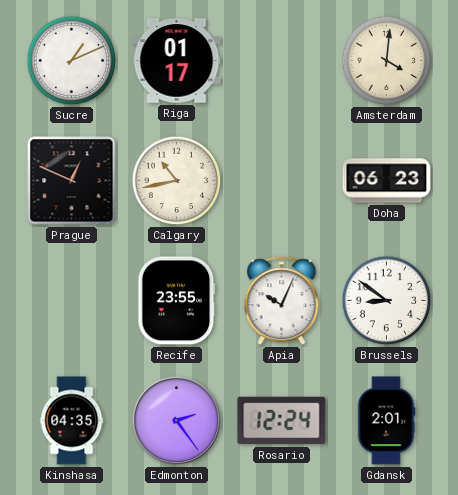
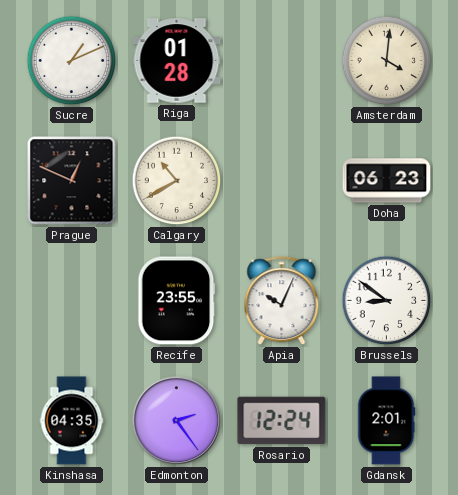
Riga: 01:17 -> 01:28
Calgary: 10:43 -> 10:40
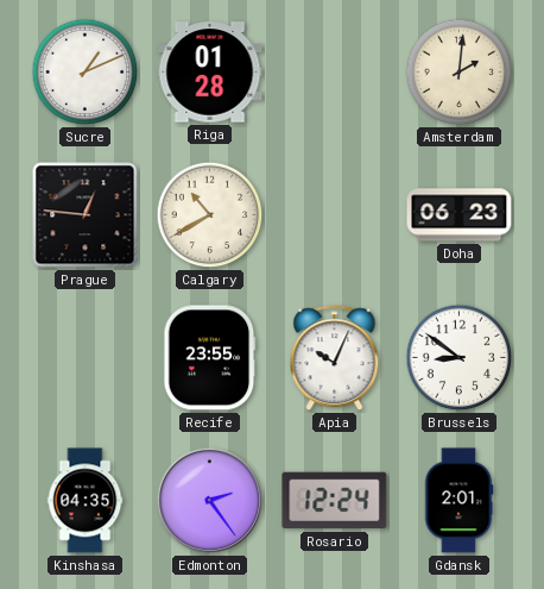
Amsterdam: 4:01 -> 2:01
Prague: 12:49 -> 12:46
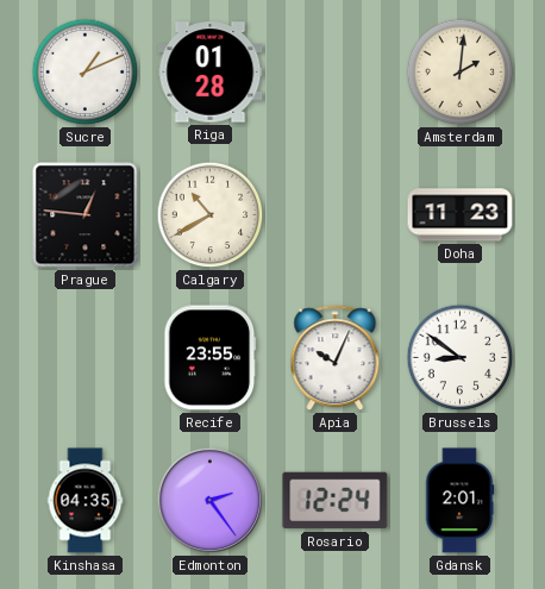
Doha: 06:23 -> 11:23
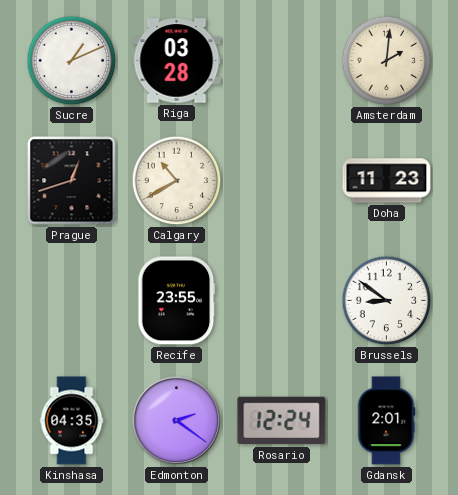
Riga: 01:28 -> 03:28
Prague: 12:46 -> 12:42
Apia: 10:04 -> none
Edmonton: 2:24 -> 2:21
